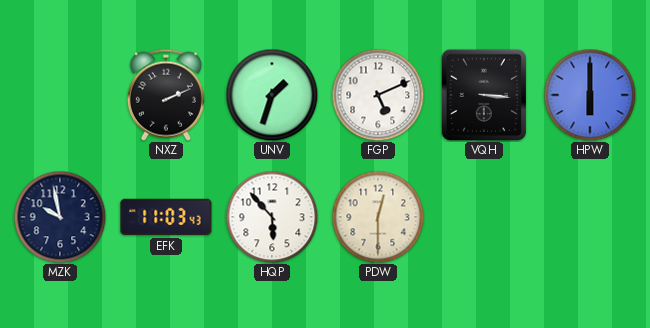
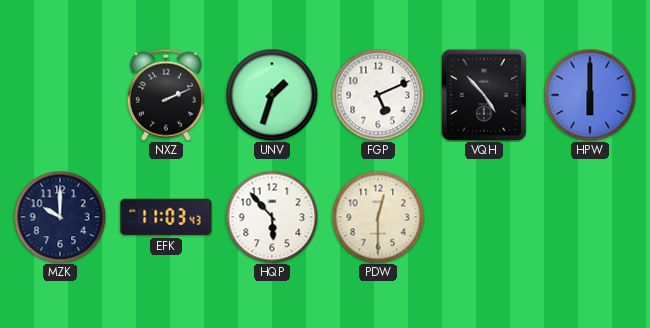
VQH: 3:16 -> 4:53
MZK: 9:58 -> 10:00
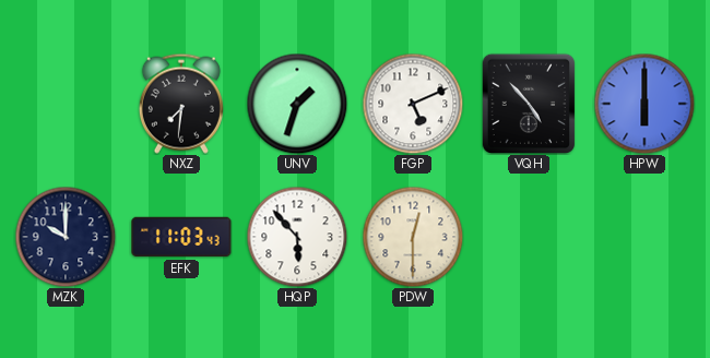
NXZ: 2:11 -> 7:31
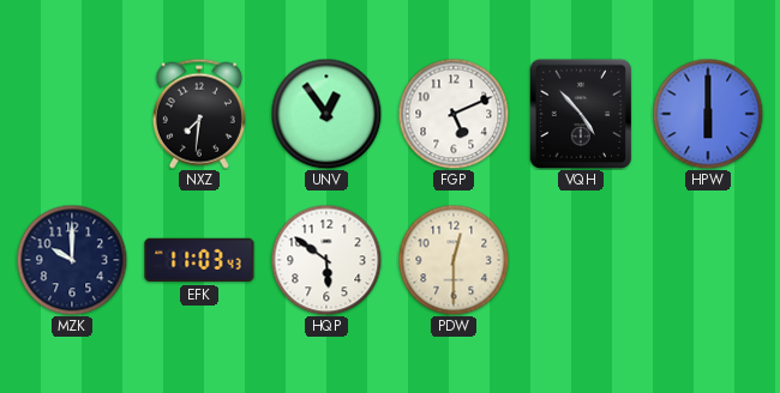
UNV: 1:33 -> 12:54
HQP: 5:53 -> 5:51
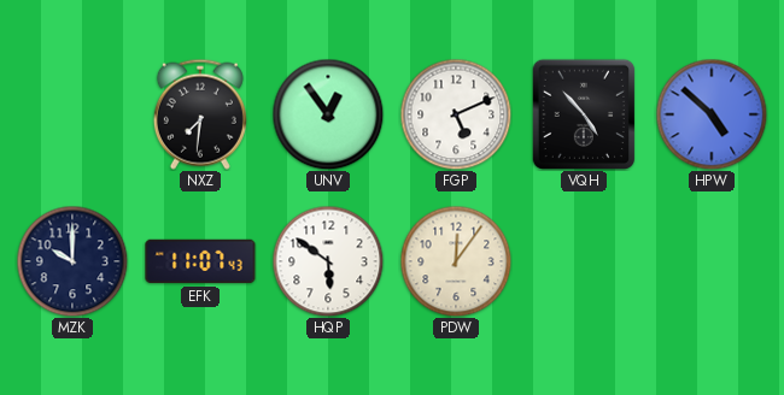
HPW: 6:00 -> 4:52
EFK: 11:03 -> 11:07
PDW: 12:30 -> 12:06
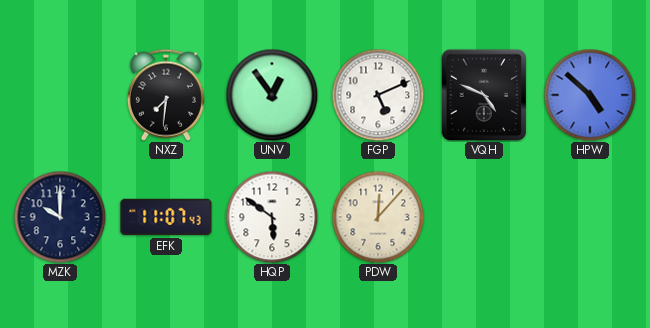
VQH: 4:53 -> 4:49
PDW: 12:06 -> 12:07
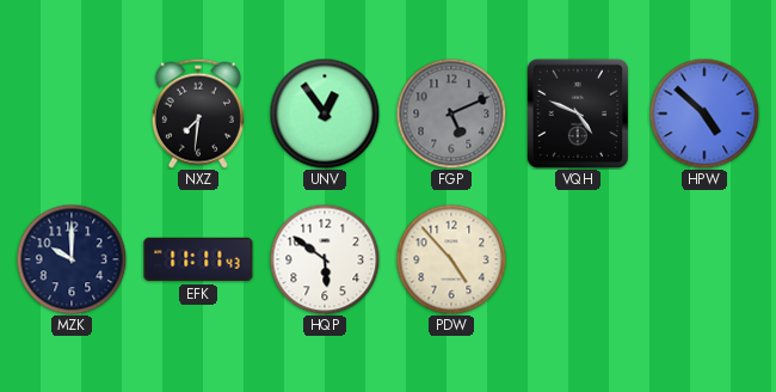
FGP dial: white -> grey
EFK: 11:07 -> 11:11
PDW: 12:07 -> 4:53
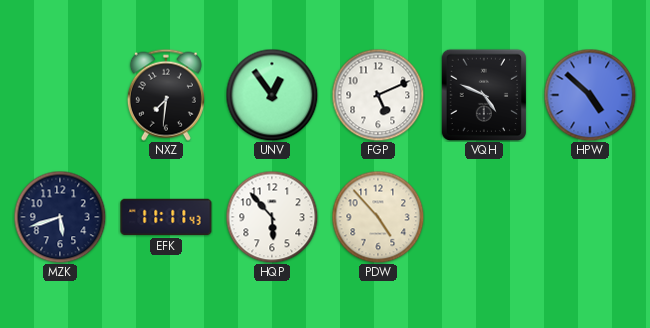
FGP dial: grey -> white
MZK: 10:00 -> 5:42
HQP: 5:51 -> 5:53
